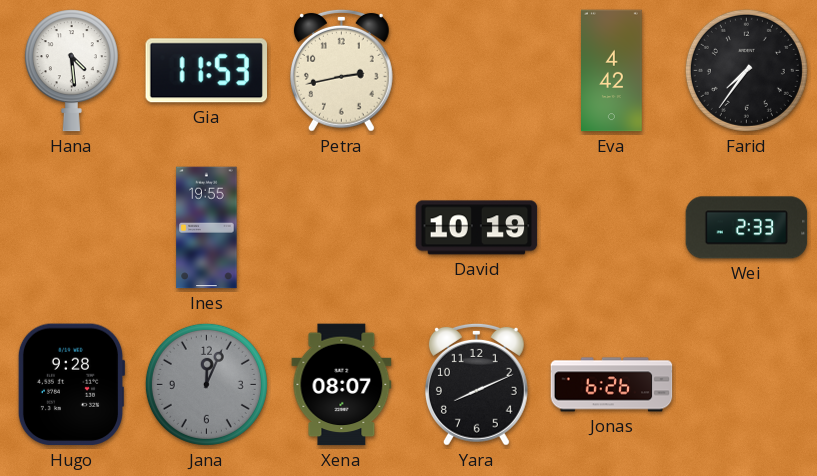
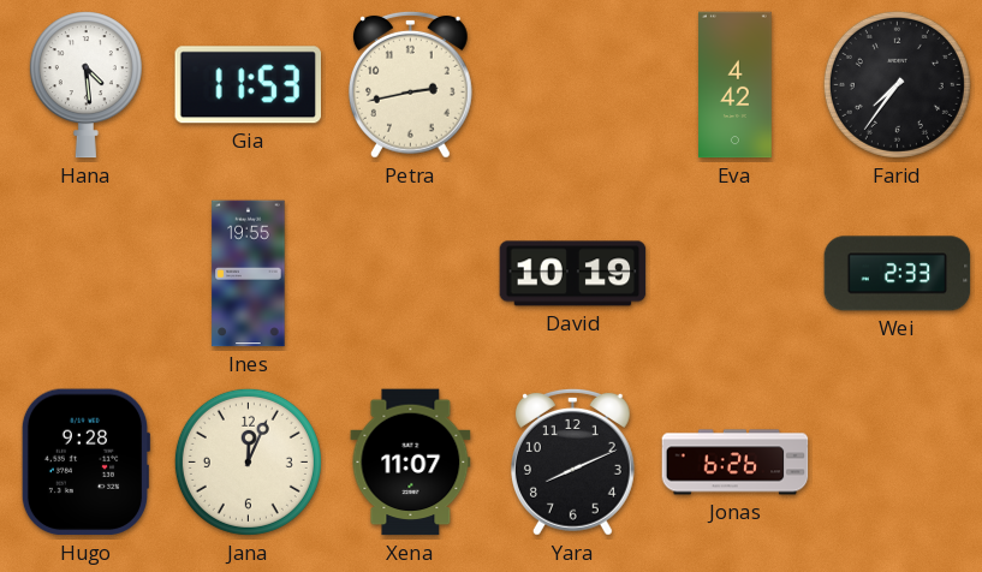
Jana dial: grey -> cream
Xena: 08:07 -> 11:07
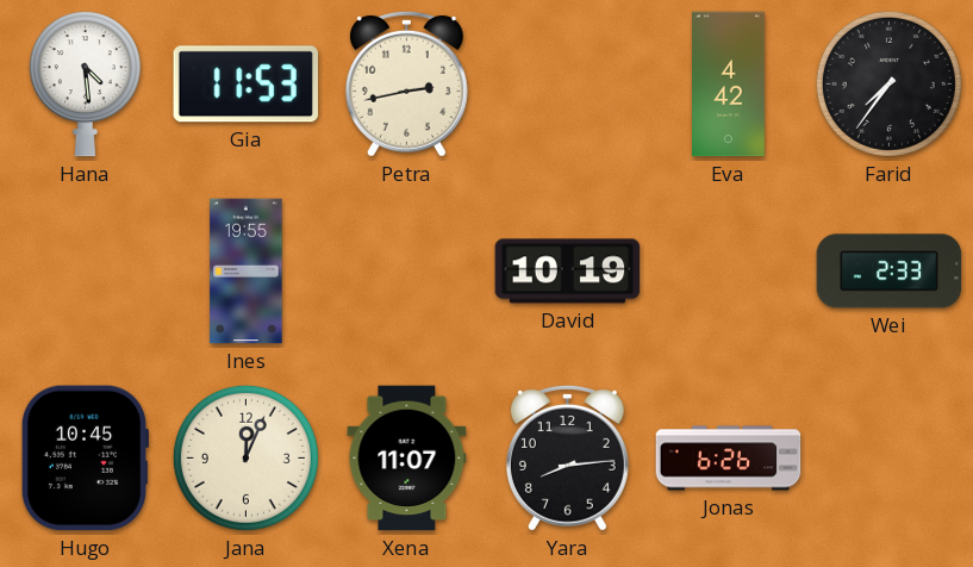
Hugo: 9:28 -> 10:45
Yara: 8:11 -> 8:14
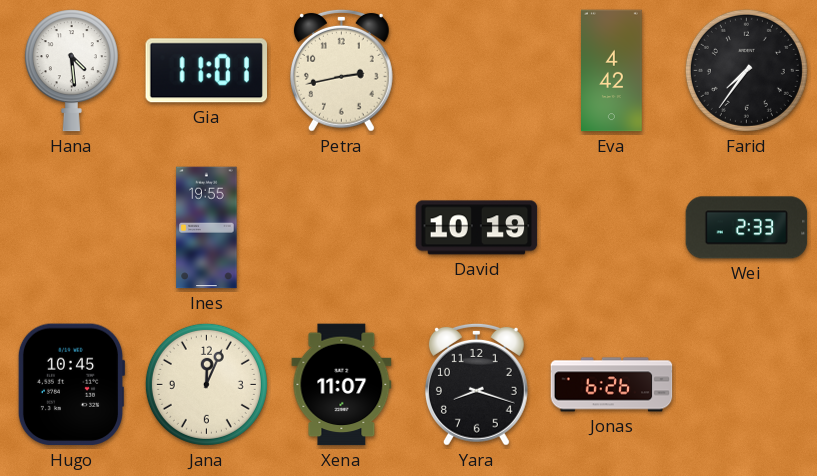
Gia: 11:53 -> 11:01
Yara: 8:14 -> 8:18
